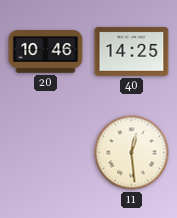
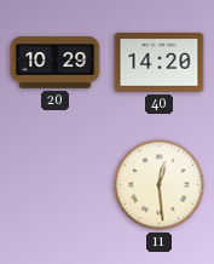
20: 10:46 -> 10:29
40: 14:25 -> 14:20
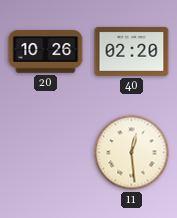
20: 10:29 -> 10:26
40: 14:20 -> 02:20
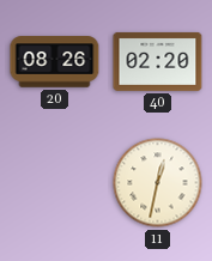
20: 10:26 -> 08:26
11: 12:29 -> 12:32
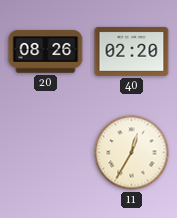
11: 12:32 -> 12:35
